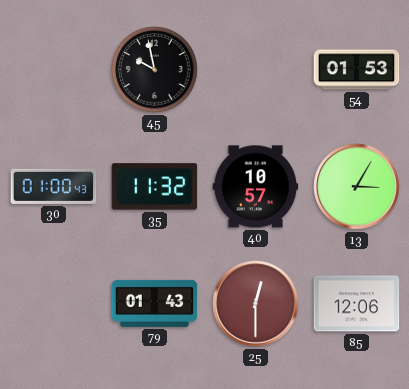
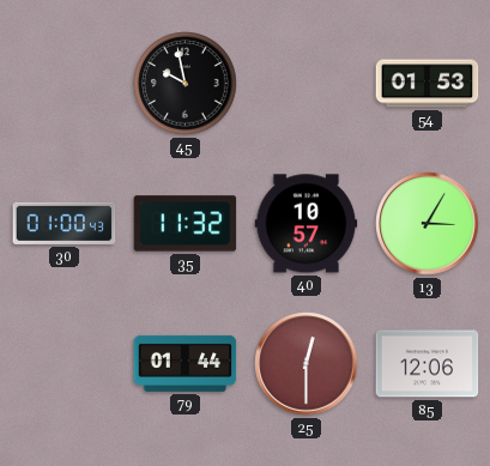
79: 01:43 -> 01:44
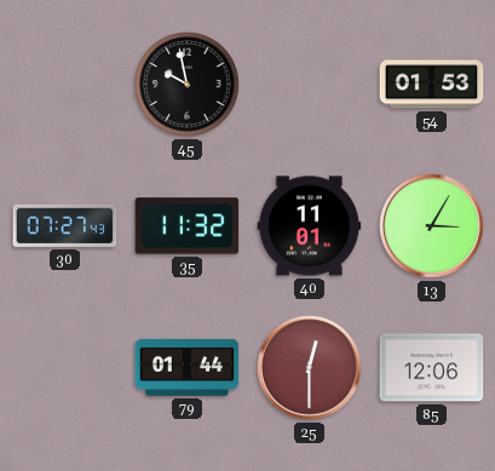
30: 01:00 -> 07:27
40: 10:57 -> 11:01
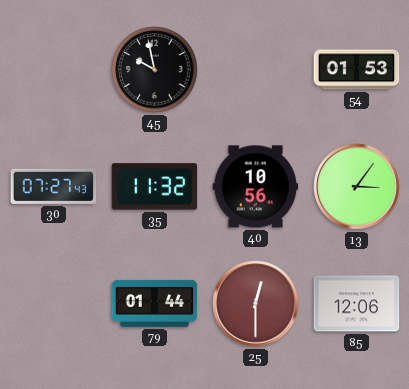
40: 11:01 -> 10:56
13: 3:05 -> 3:06
